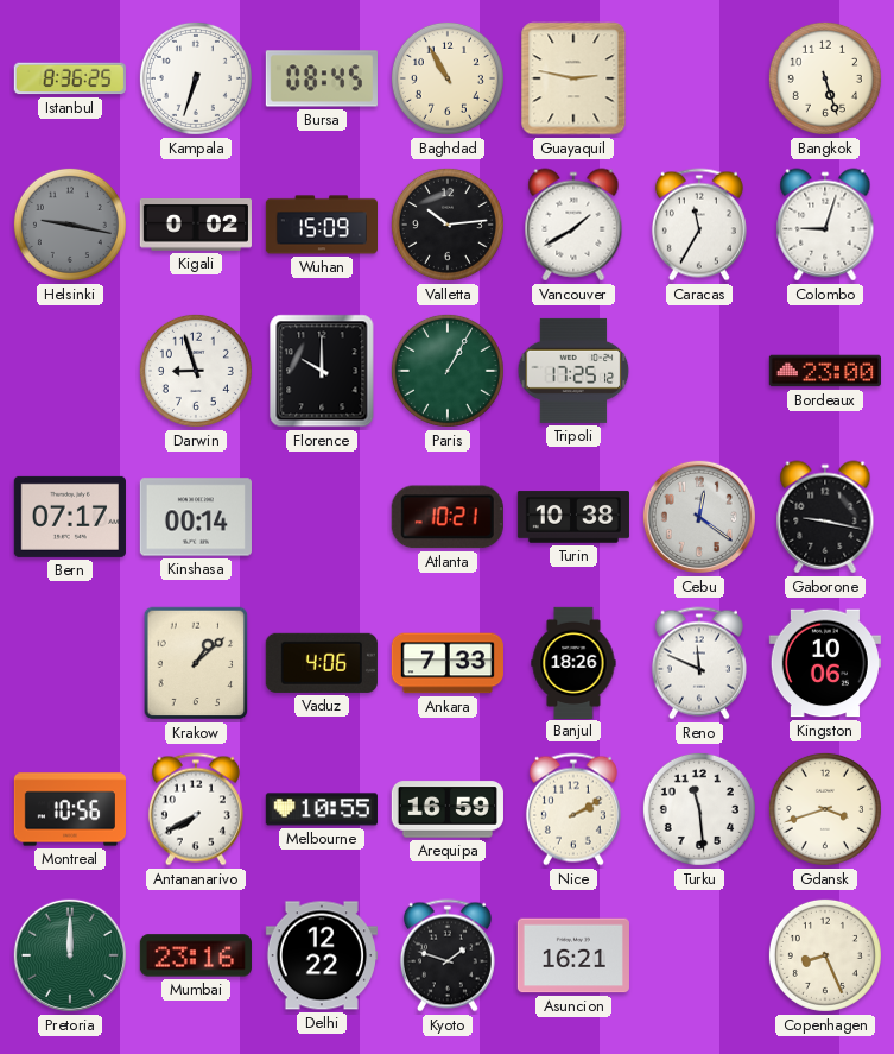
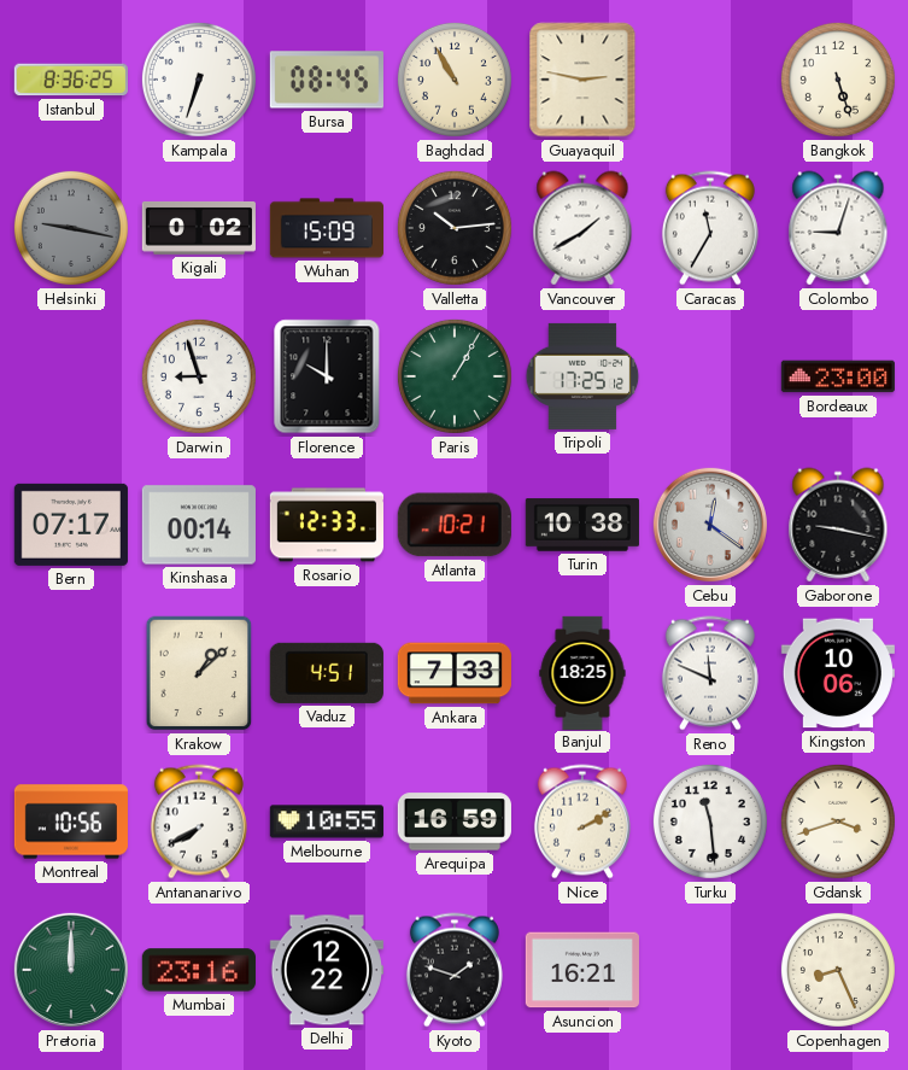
Rosario: none -> 12:33
Vaduz: 4:06 -> 4:51
Banjul: 18:26 -> 18:25
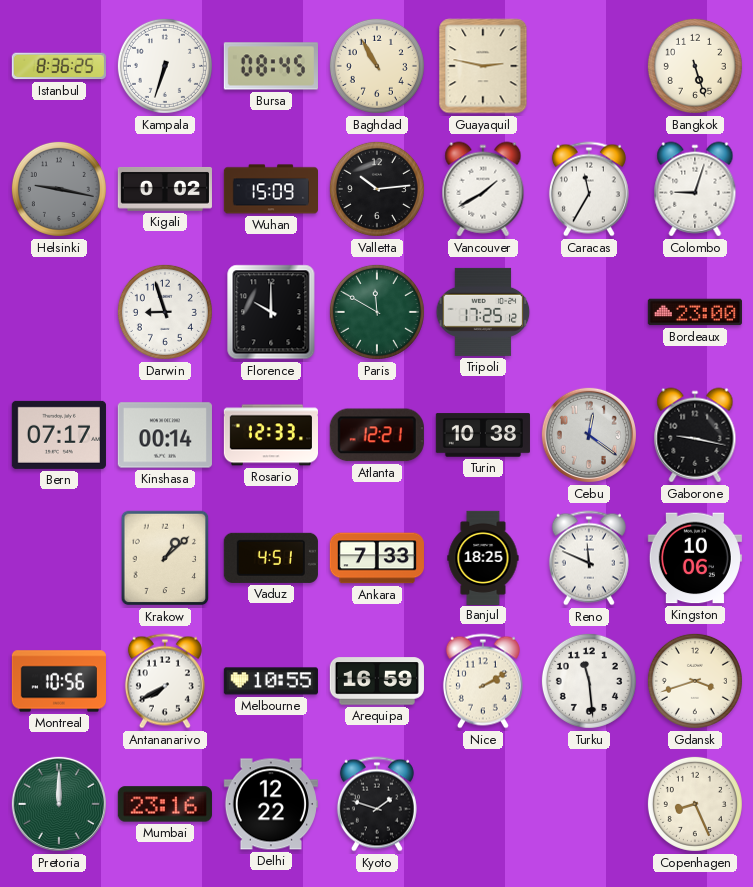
Paris: 1:05 -> 11:50
Atlanta: 10:21 -> 12:21
Asuncion: 16:21 -> none
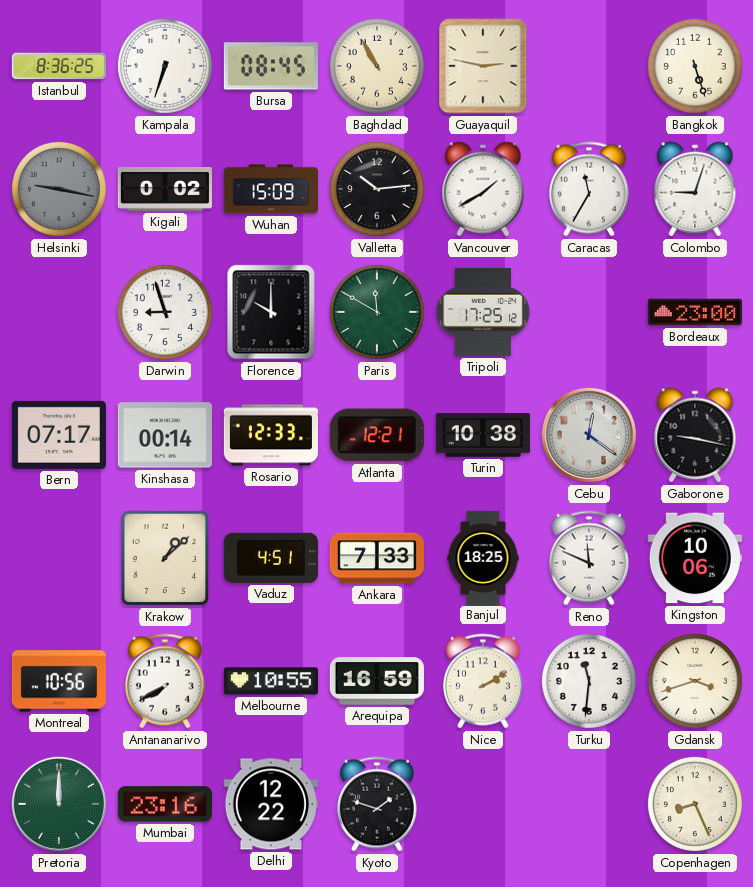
Turku: 11:29 -> 11:31
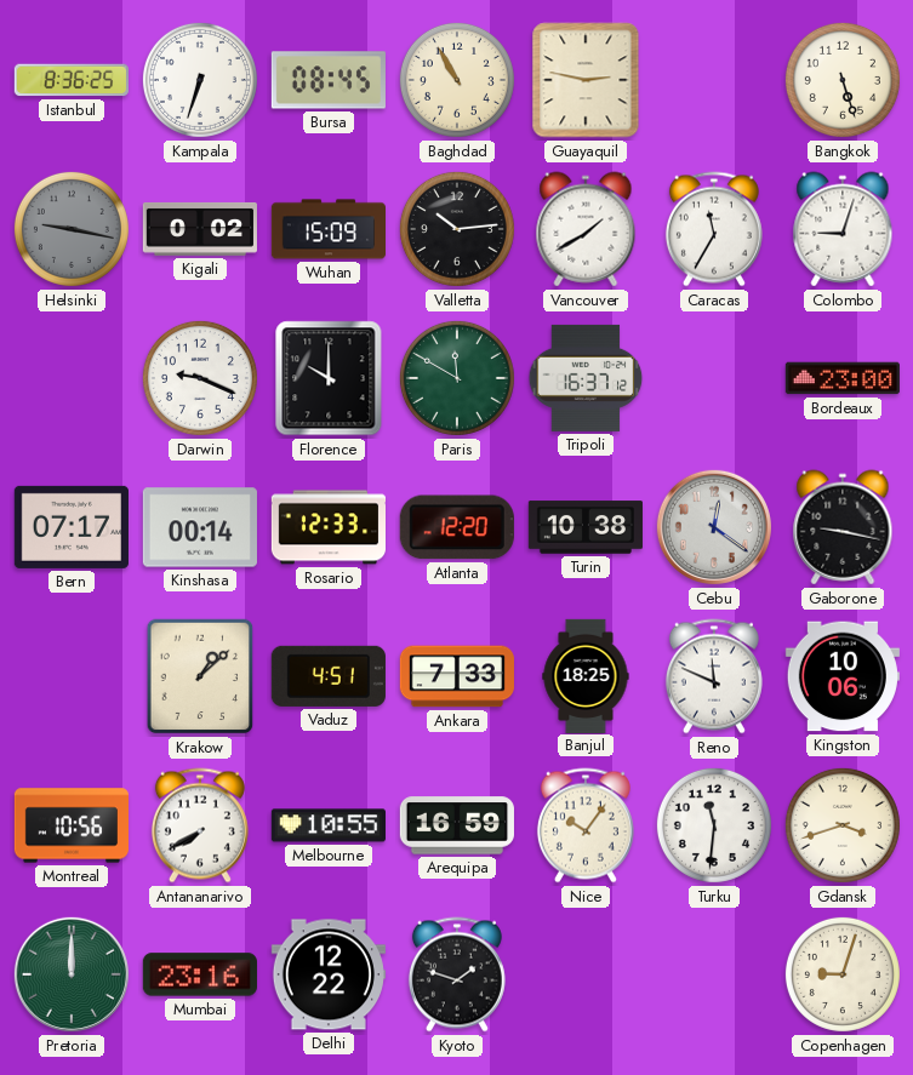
Darwin: 8:57 -> 9:19
Tripoli: 17:25 -> 16:37
Atlanta: 12:21 -> 12:20
Nice: 2:10 -> 10:06
Copenhagen: 8:26 -> 9:03
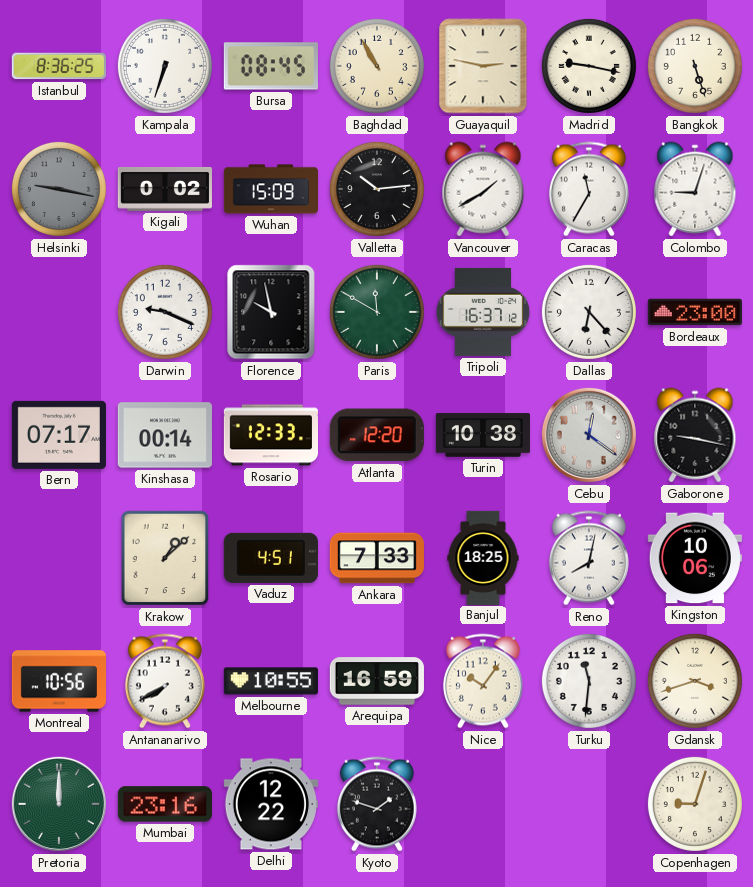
Madrid: none -> 9:17
Florence: 10:00 -> 9:58
Dallas: none -> 6:23
Reno: 11:49 -> 8:02
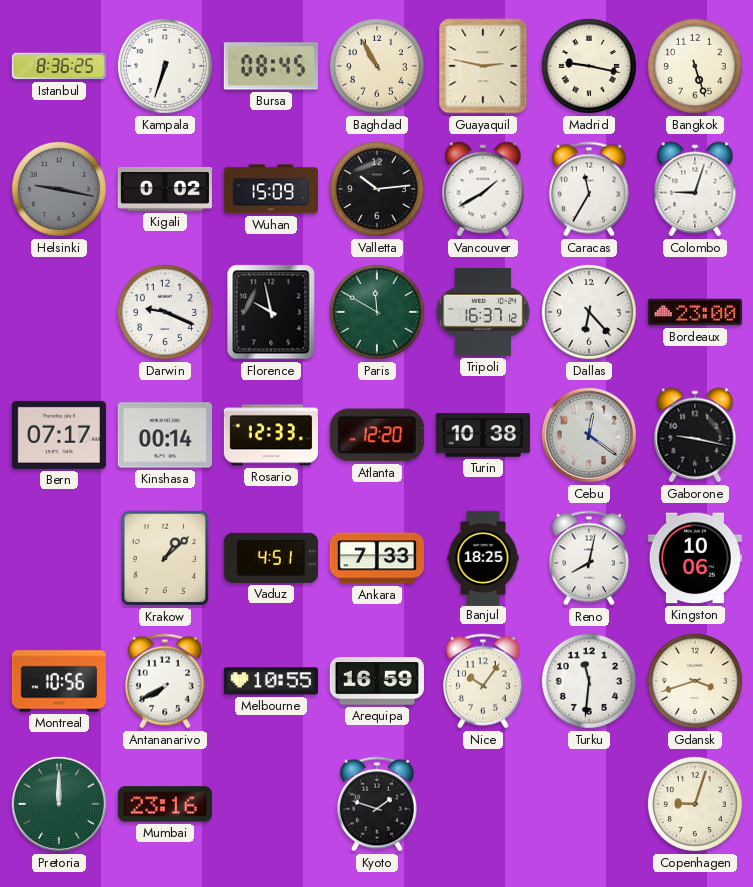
Delhi: 12:22 -> none
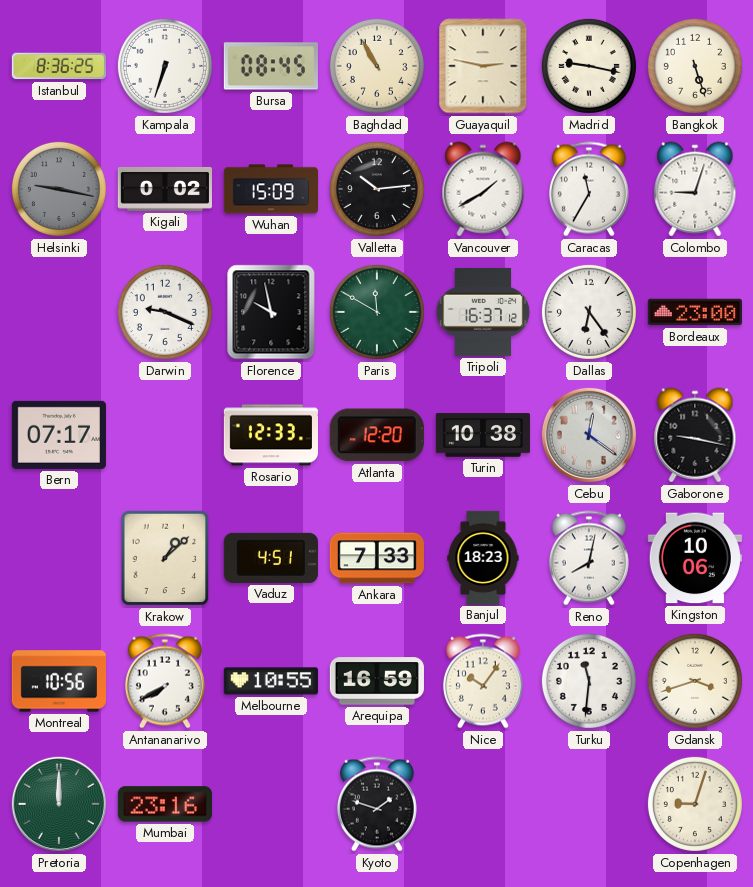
Dallas: 6:23 -> 6:24
Kinshasa: 00:14 -> none
Banjul: 18:25 -> 18:23
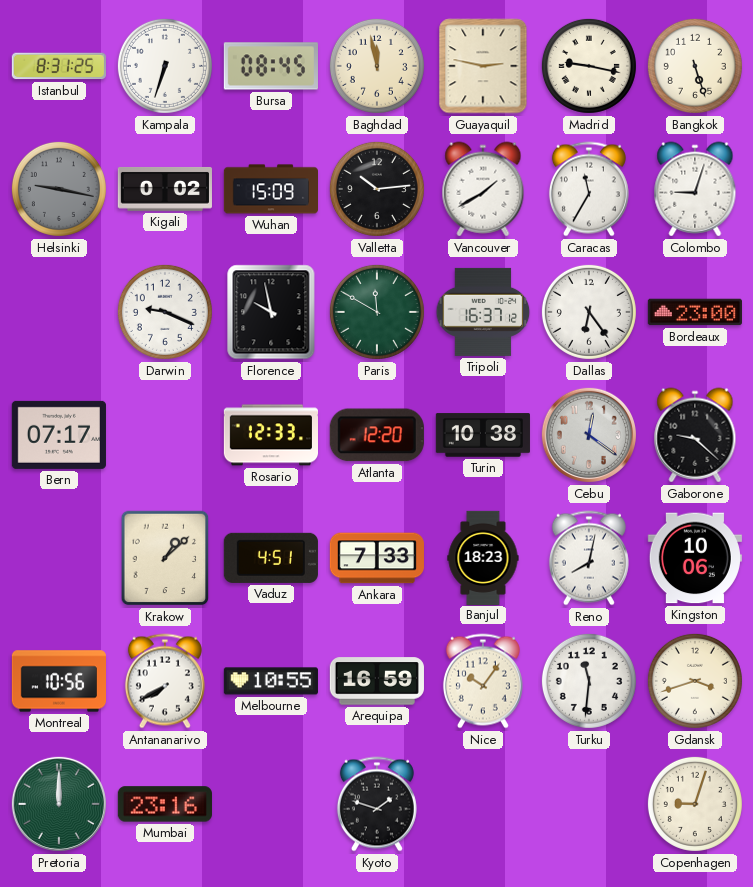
Istanbul: 8:36 -> 8:31
Baghdad: 10:55 -> 11:58
Gaborone: 9:17 -> 9:22
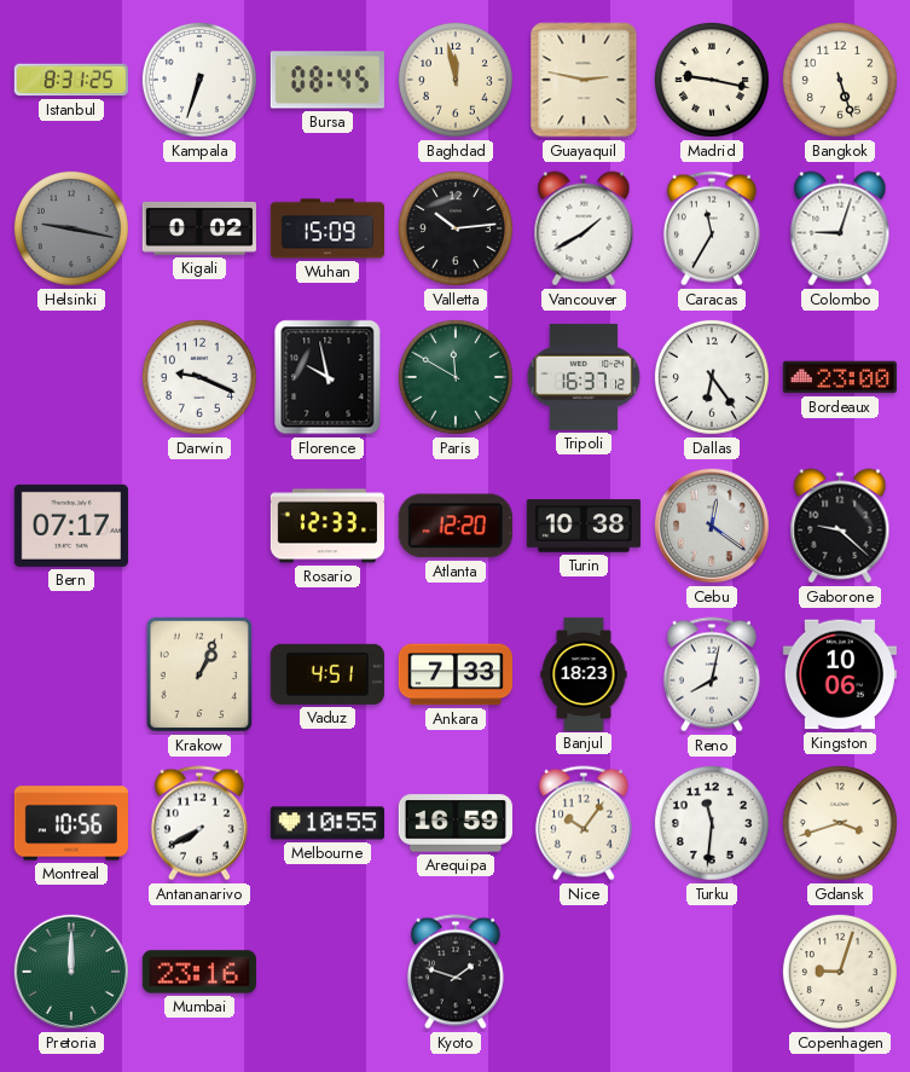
Krakow: 1:08 -> 1:04
